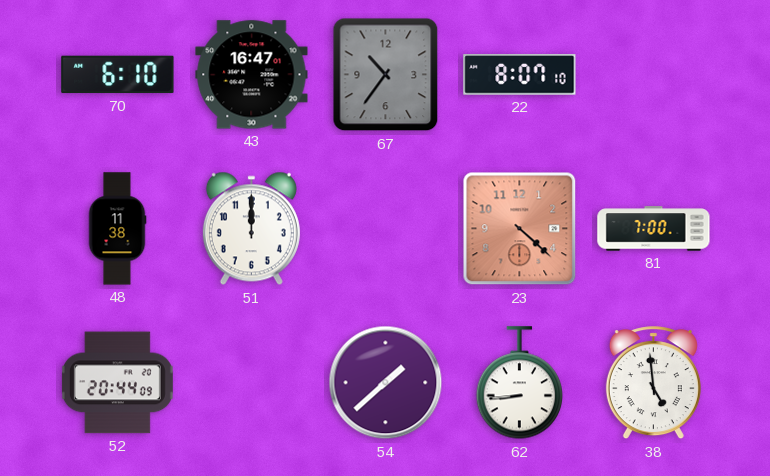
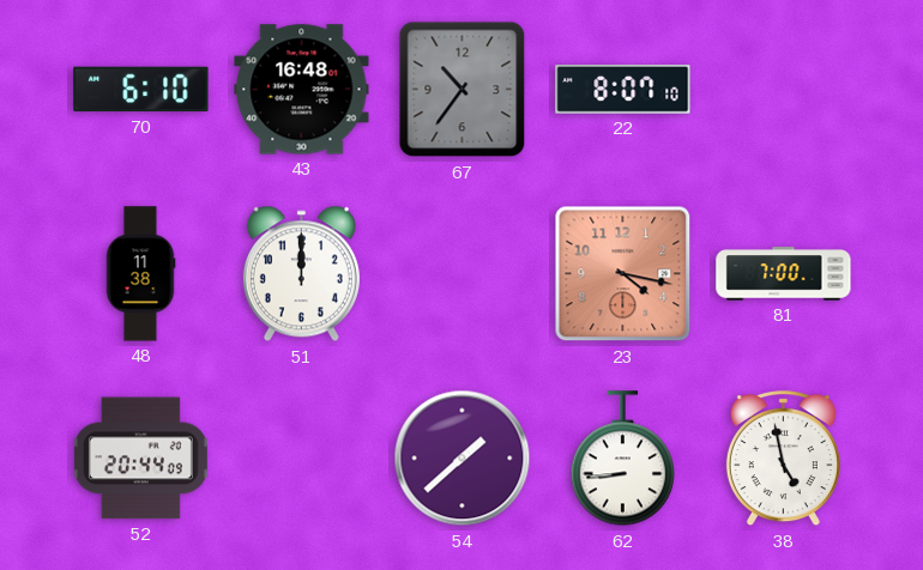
43: 16:47 -> 16:48
23: 4:22 -> 4:17
38: 4:59 -> 4:58
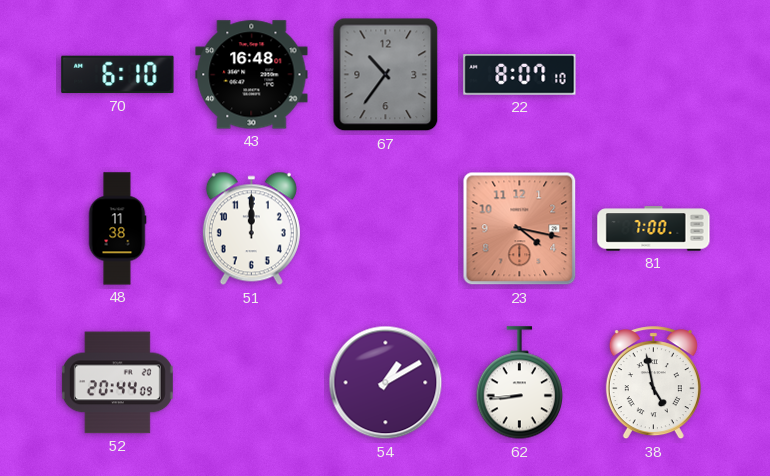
54: 1:38 -> 1:10
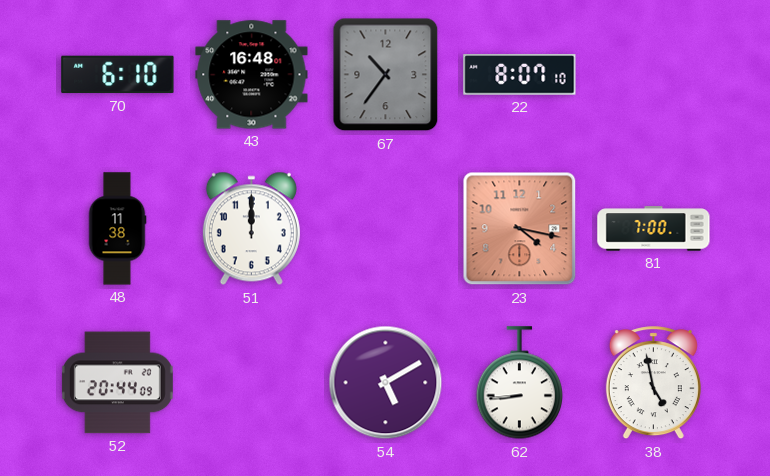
54: 1:10 -> 5:10
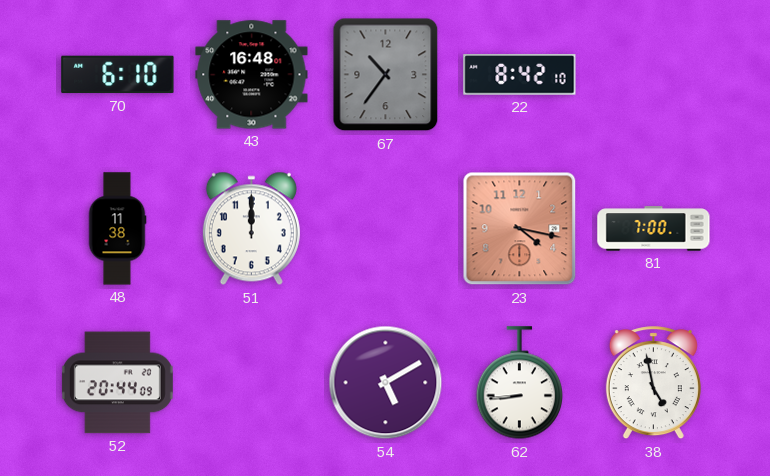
22: 8:07 -> 8:42
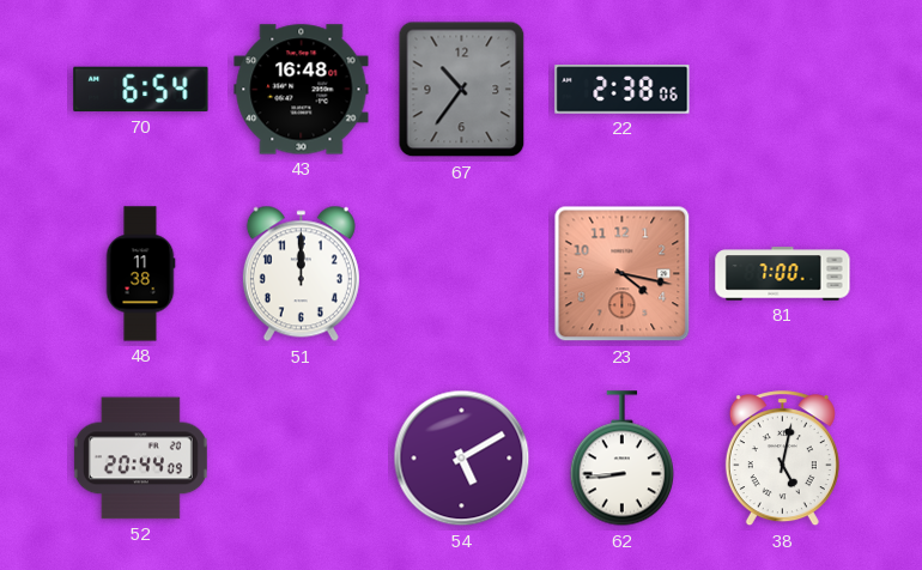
70: 6:10 -> 6:54
22: 8:42 -> 2:38
38: 4:58 -> 5:02
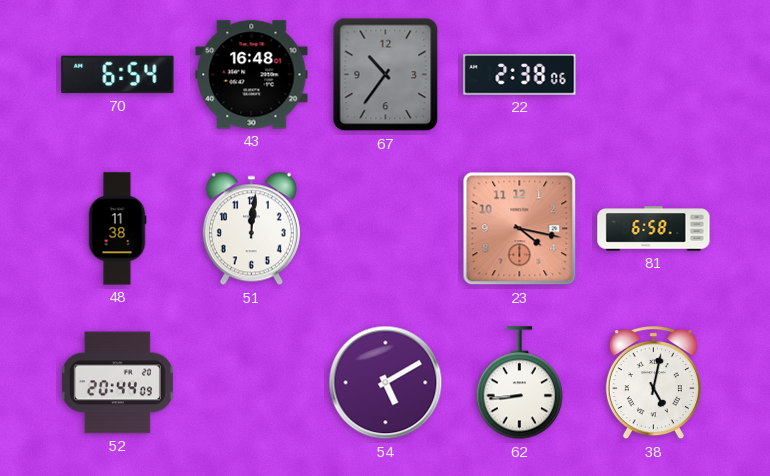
51: 12:00 -> 12:01
81: 7:00 -> 6:58
